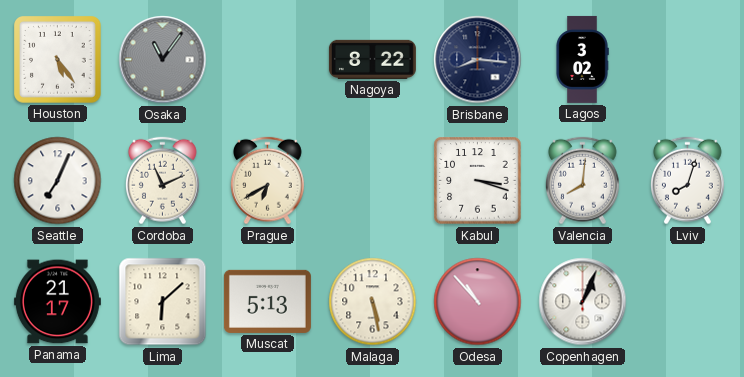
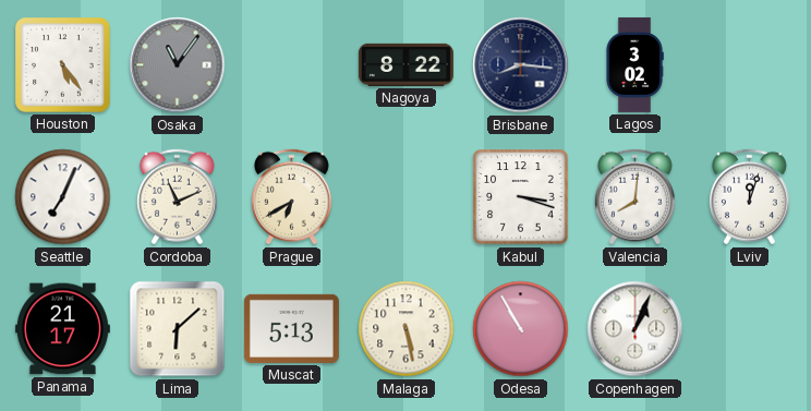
Lviv: 8:03 -> 12:03
Odesa: 10:53 -> 10:55
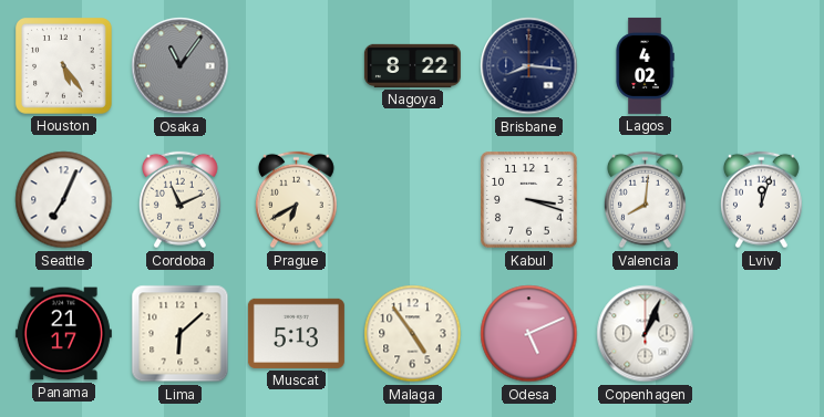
Lagos: 3:02 -> 4:02
Malaga: 5:28 -> 4:54
Odesa: 10:55 -> 5:11
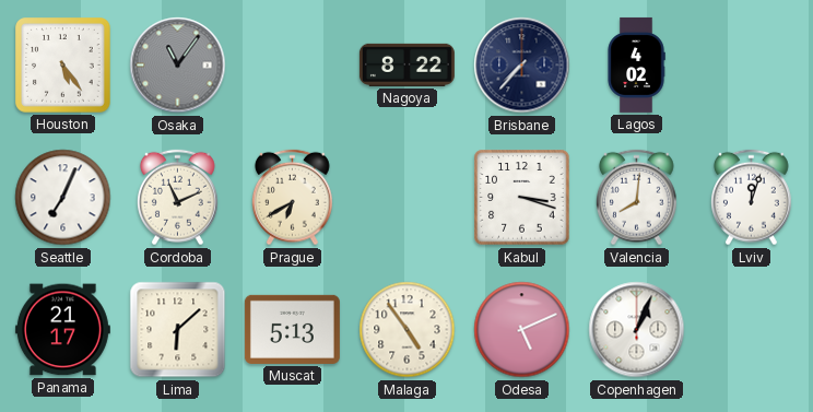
Brisbane: 8:16 -> 7:37
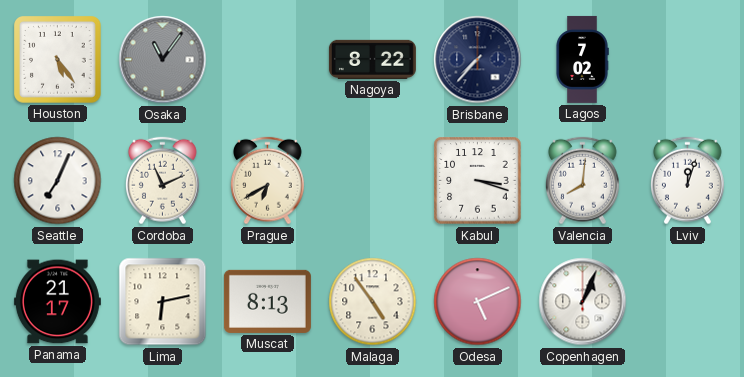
Lagos: 4:02 -> 7:02
Lima: 6:08 -> 6:13
Muscat: 5:13 -> 8:13
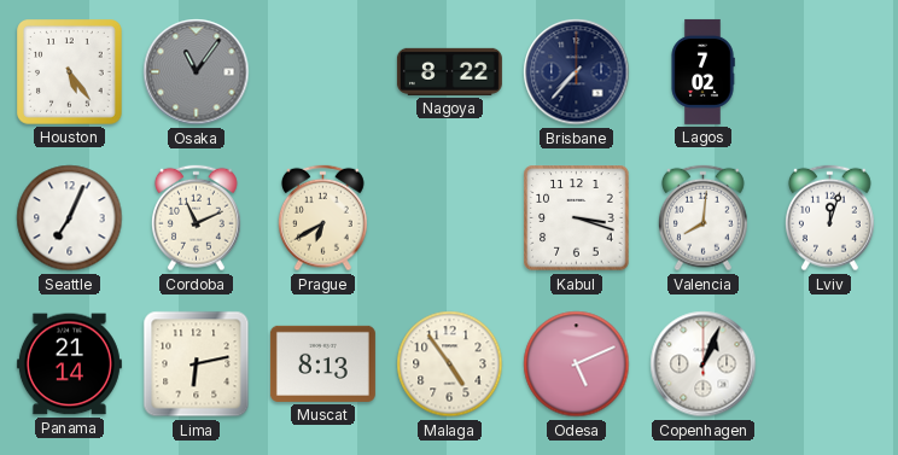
Panama: 21:17 -> 21:14
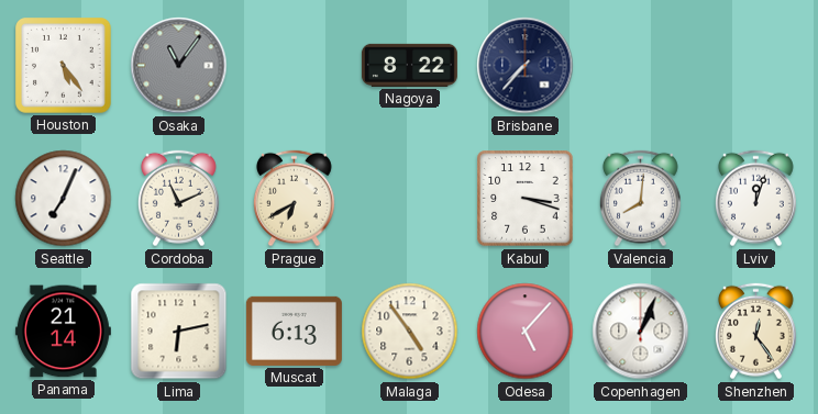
Lagos: 7:02 -> none
Muscat: 8:13 -> 6:13
Odesa: 5:11 -> 5:07
Shenzhen: none -> 12:24
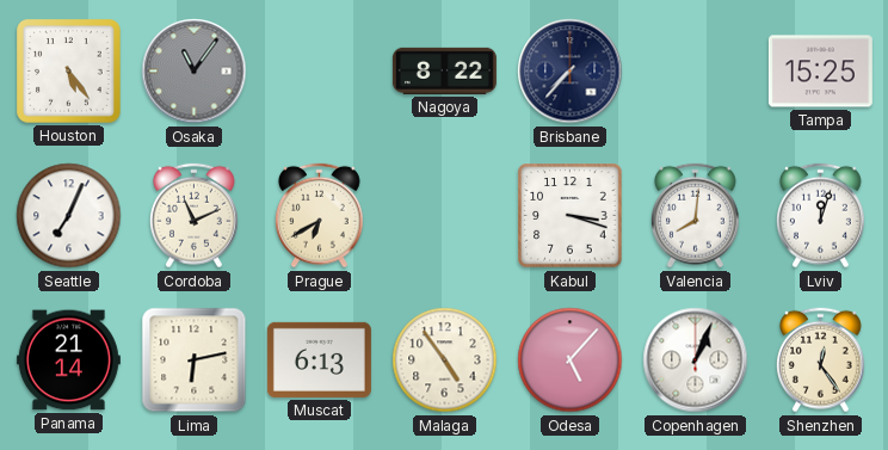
Tampa: none -> 15:25
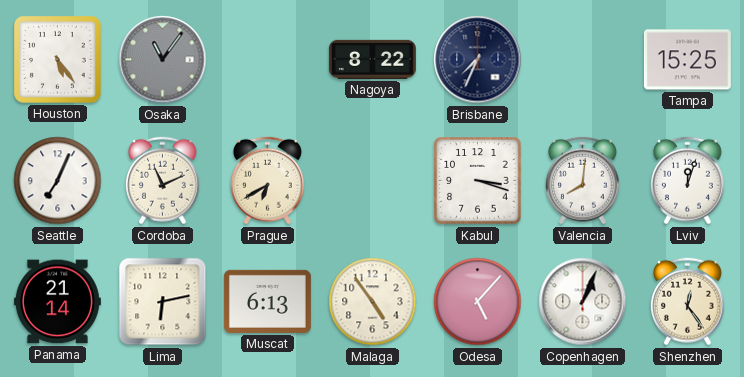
Brisbane: 7:37 -> 7:34
